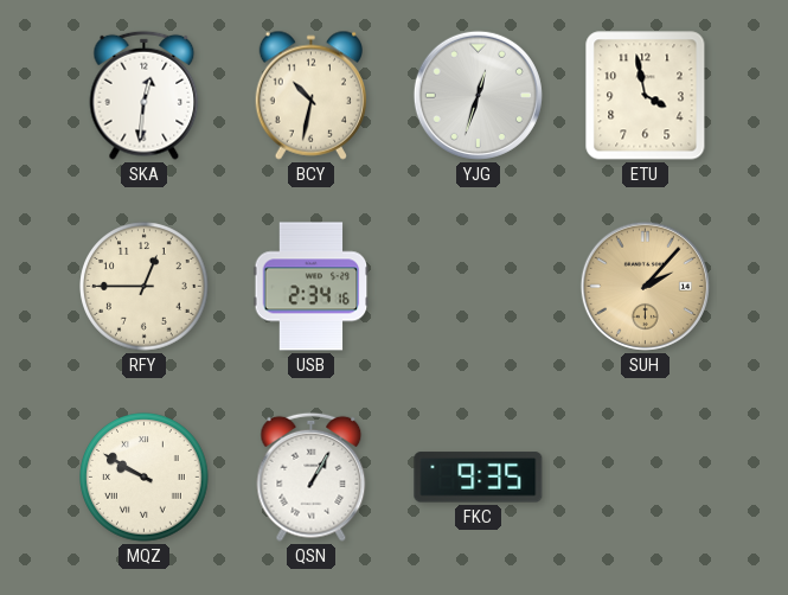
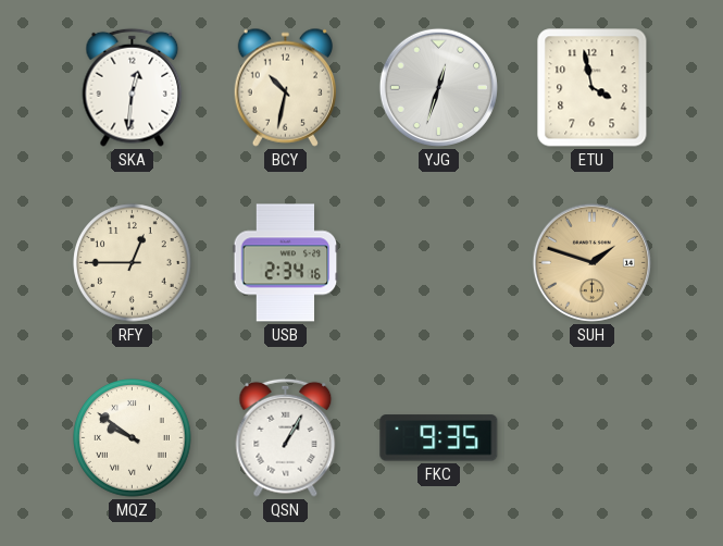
SUH: 2:07 -> 1:48
MQZ: 9:50 -> 9:51
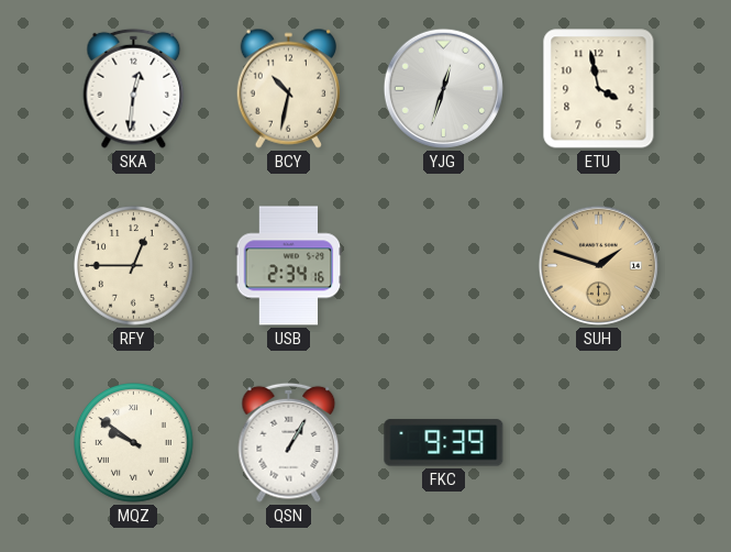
FKC: 9:35 -> 9:39
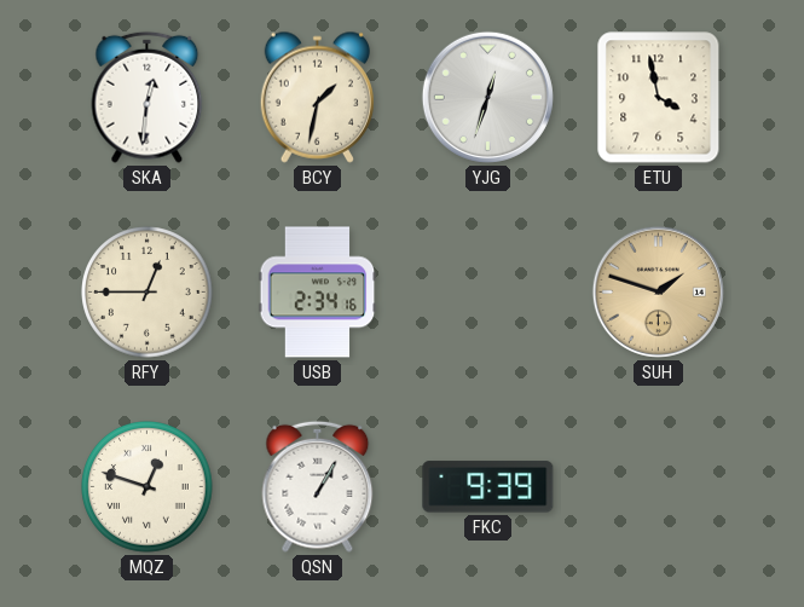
BCY: 10:32 -> 1:32
MQZ: 9:51 -> 12:48
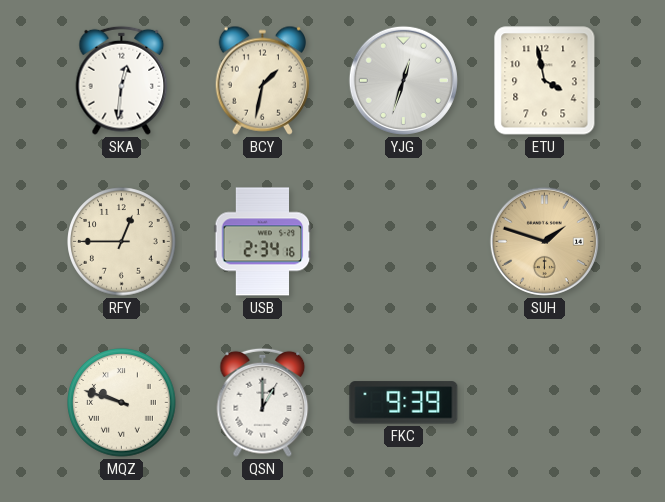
MQZ: 12:48 -> 9:48
QSN: 1:05 -> 1:00
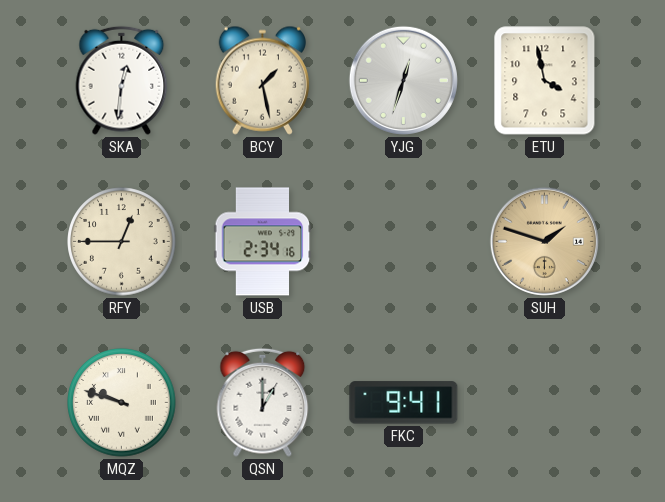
BCY: 1:32 -> 1:28
FKC: 9:39 -> 9:41
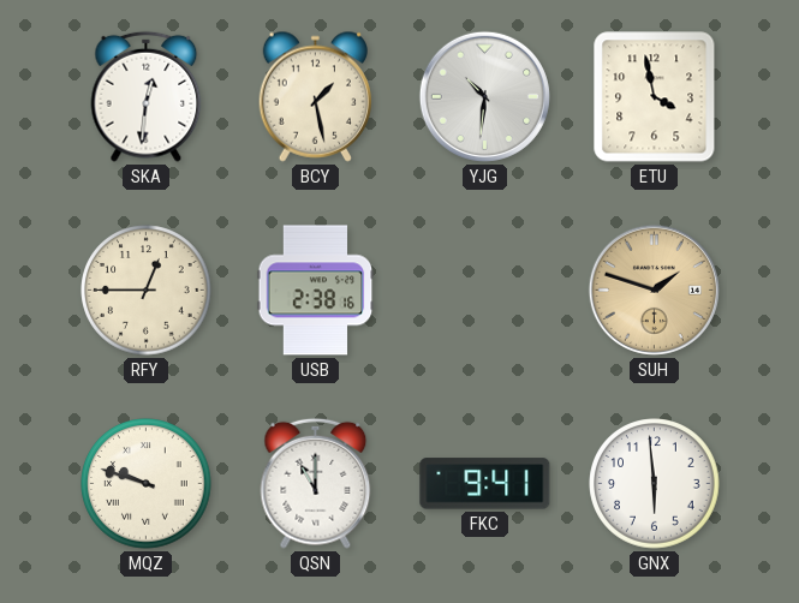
YJG: 12:33 -> 10:31
USB: 2:34 -> 2:38
QSN: 1:00 -> 11:00
GNX: none -> 5:59
